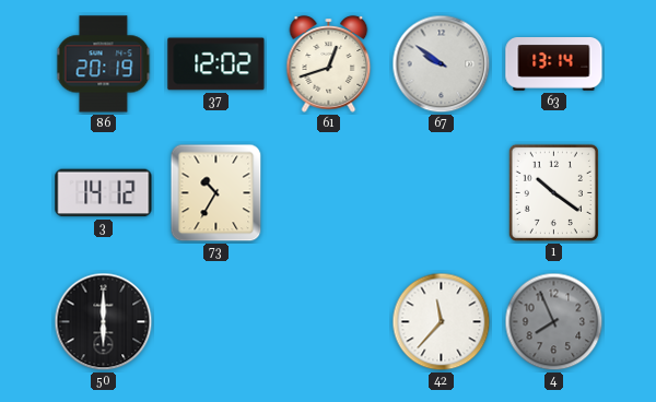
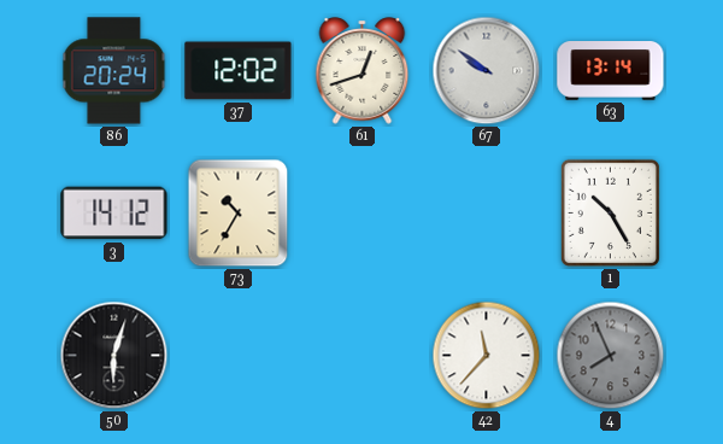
86: 20:19 -> 20:24
1: 10:21 -> 10:25
50: 6:00 -> 6:03
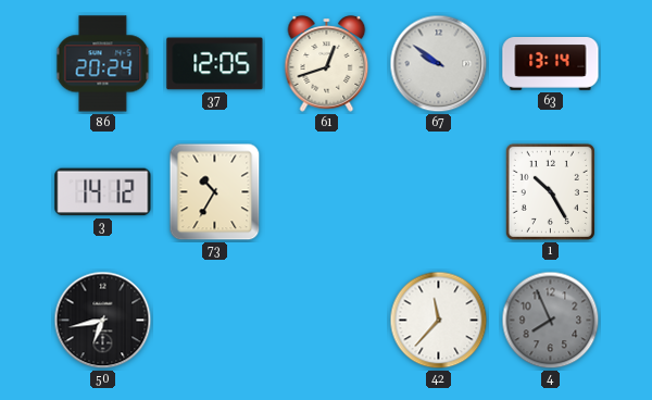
37: 12:02 -> 12:05
50: 6:03 -> 6:43
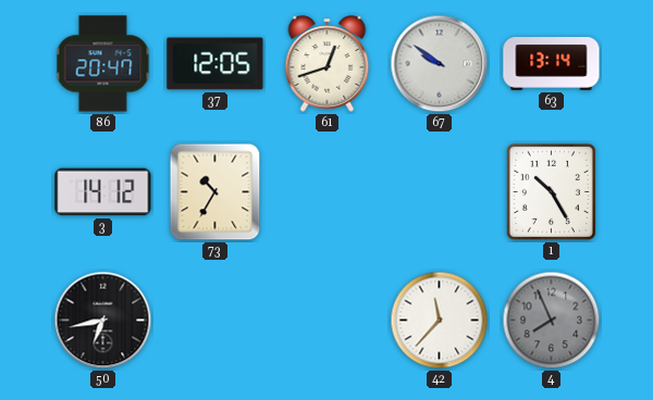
86: 20:24 -> 20:47
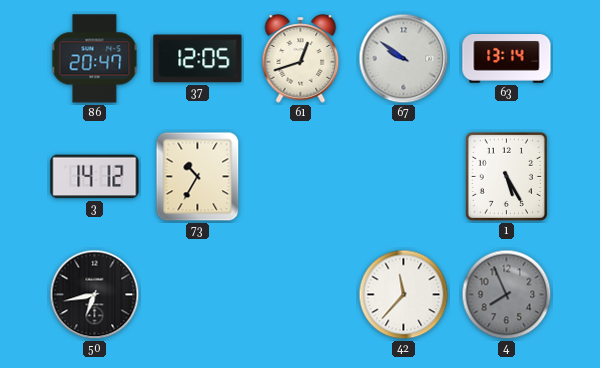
1: 10:25 -> 5:25
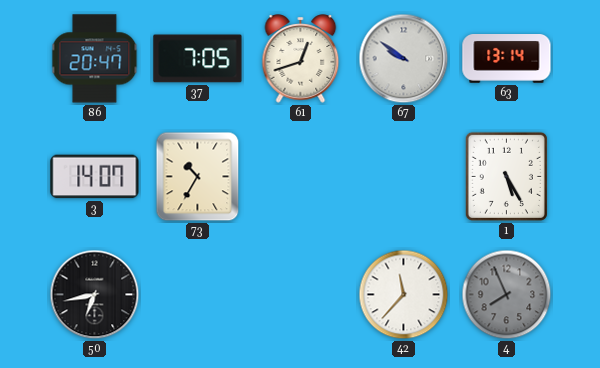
37: 12:05 -> 7:05
3: 14:12 -> 14:07
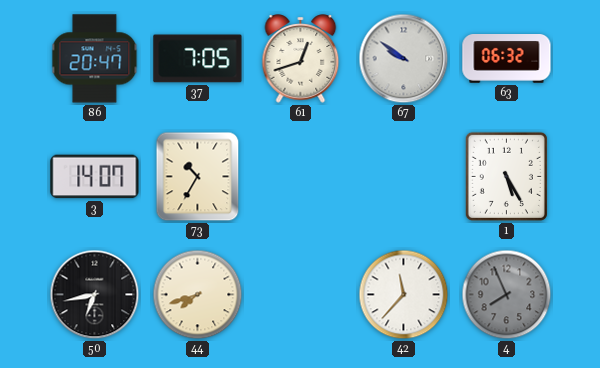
63: 13:14 -> 06:32
44: none -> 7:42
